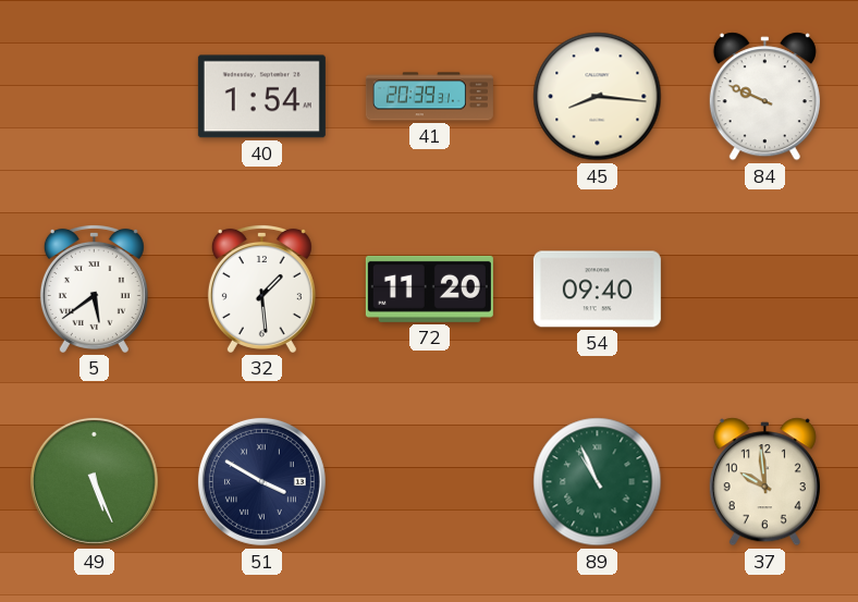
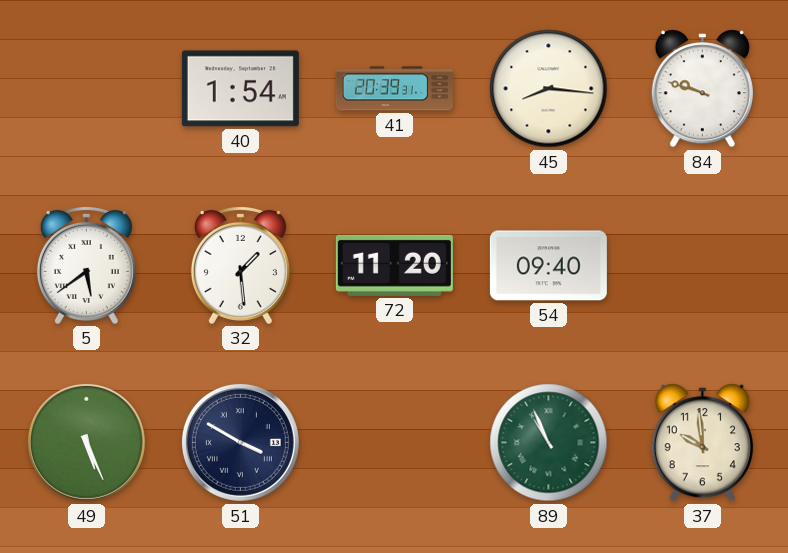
84: 9:49 -> 9:48
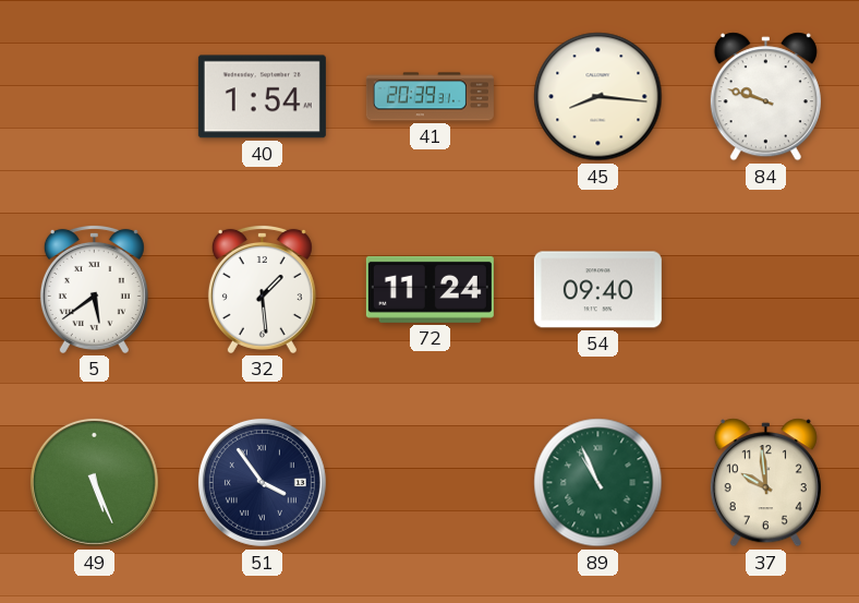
72: 11:20 -> 11:24
51: 3:50 -> 3:54
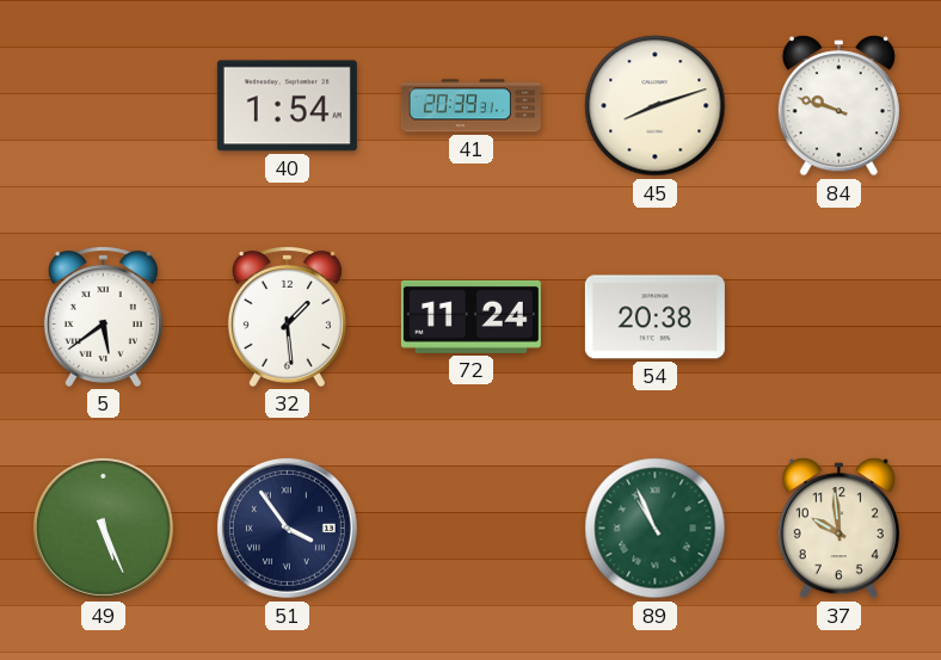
45: 8:16 -> 8:12
54: 09:40 -> 20:38
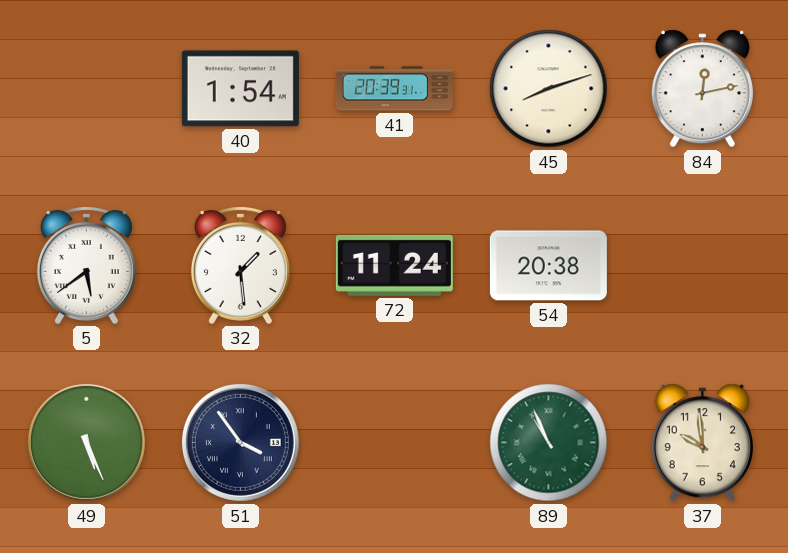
84: 9:48 -> 12:13
